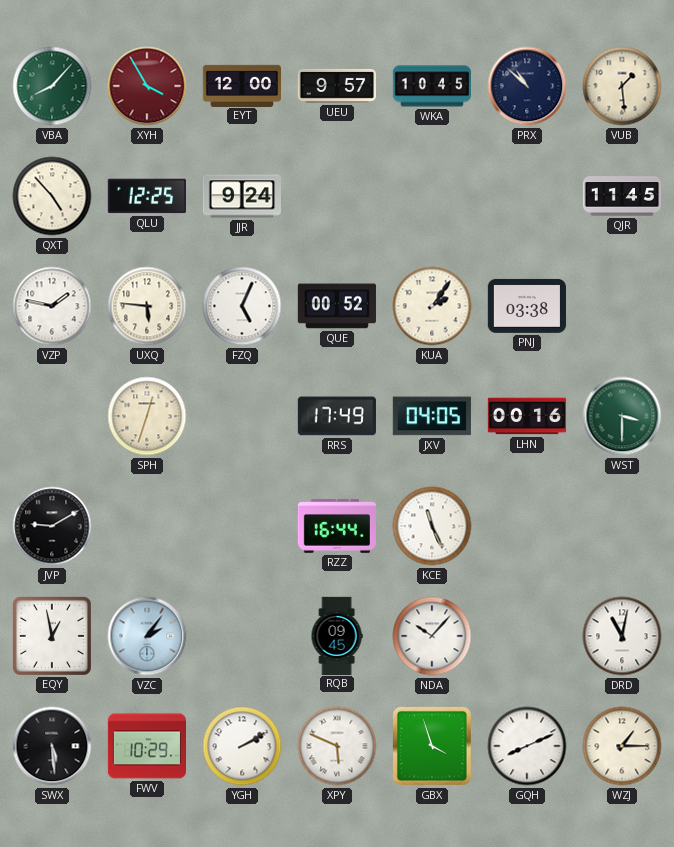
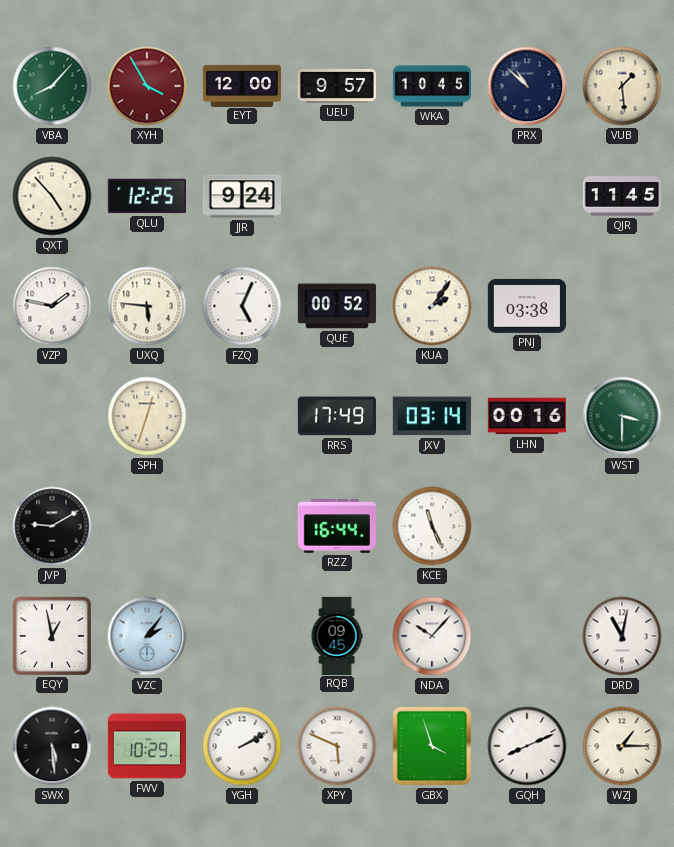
JXV: 04:05 -> 03:14
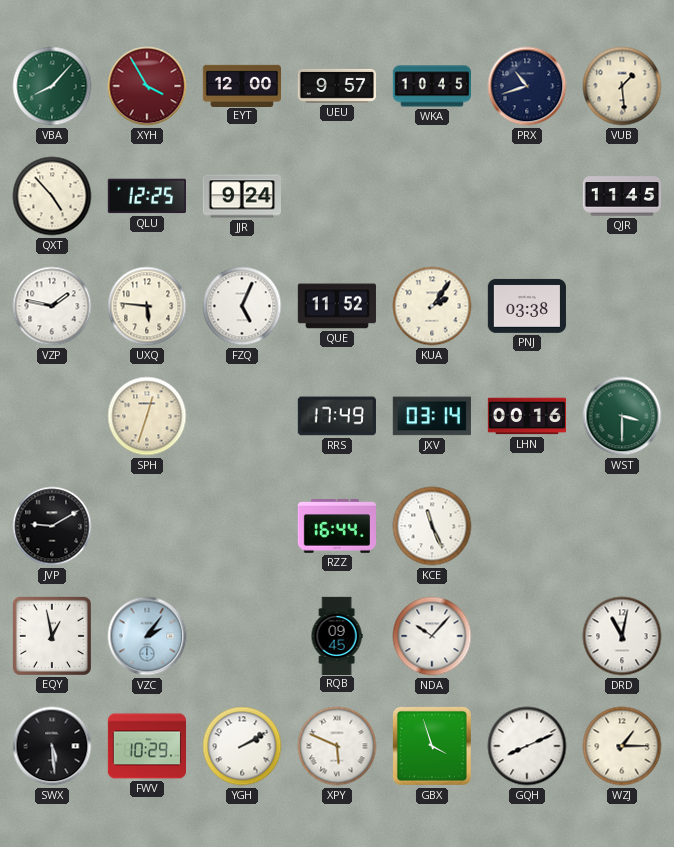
PRX: 10:52 -> 10:42
QUE: 00:52 -> 11:52
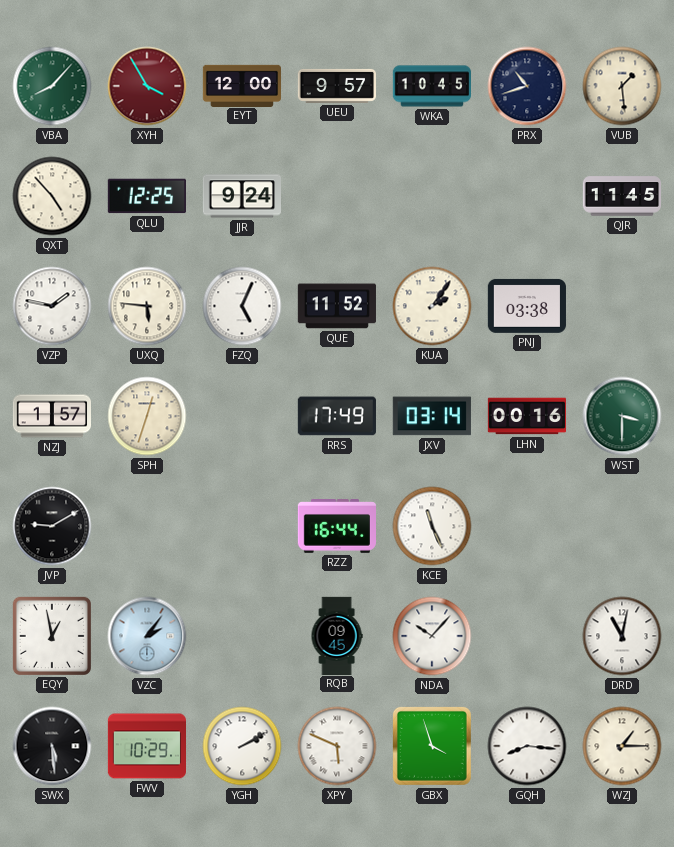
NZJ: none -> 1:57
GQH: 8:11 -> 8:16
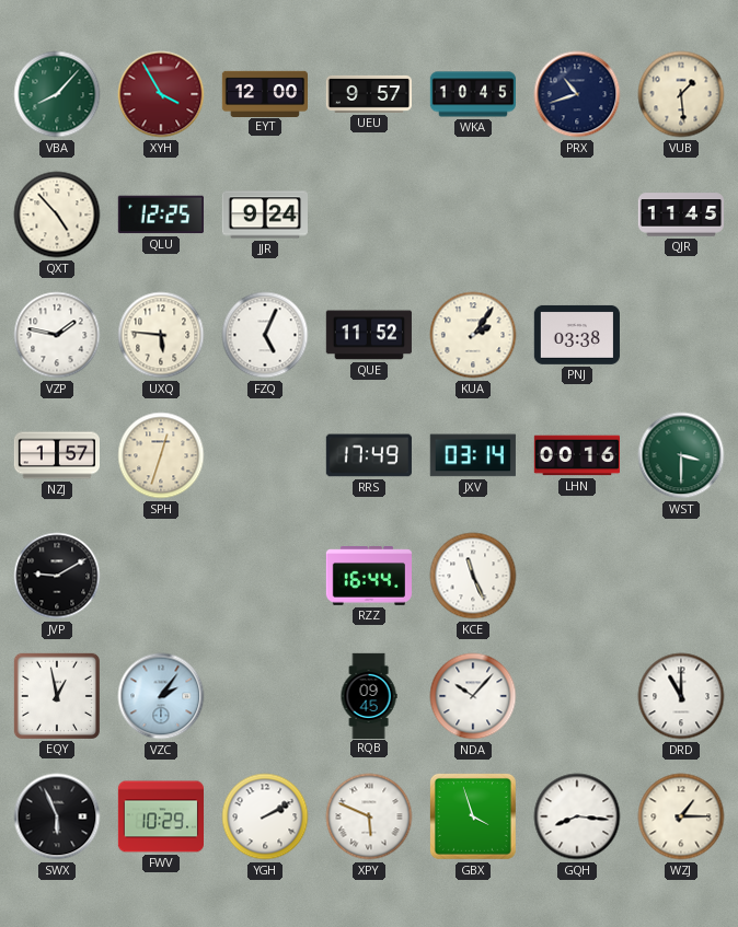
DRD: 11:02 -> 11:00
SWX: 5:29 -> 5:56
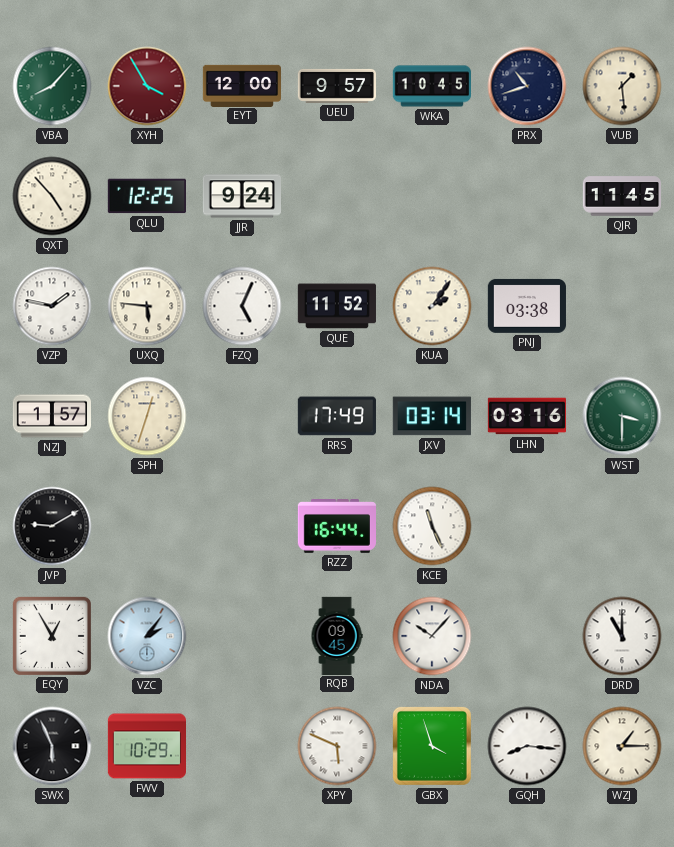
LHN: 00:16 -> 03:16
EQY: 12:58 -> 12:55
YGH: 2:10 -> none
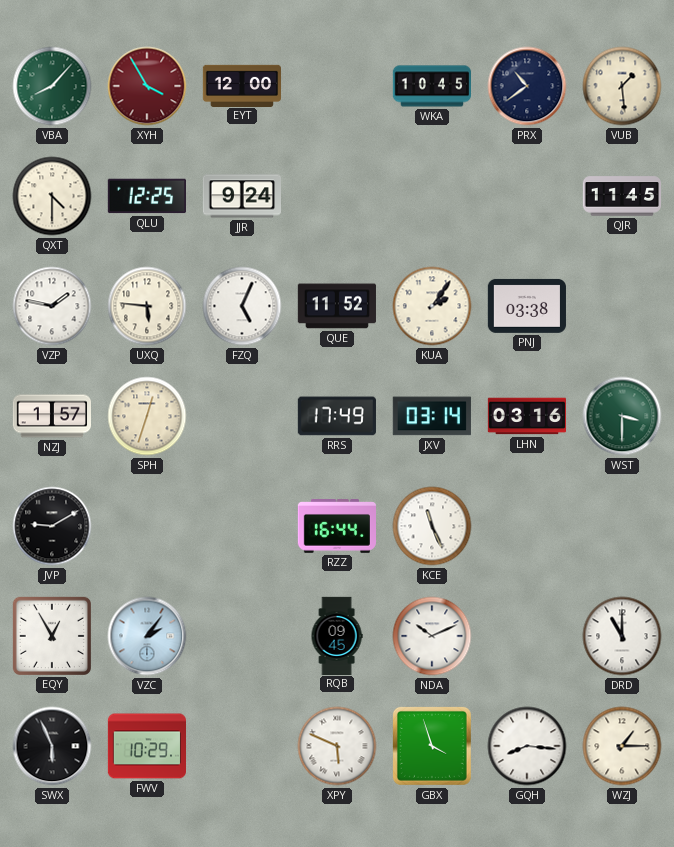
UEU: 9:57 -> none
PRX: 10:42 -> 10:39
QXT: 4:53 -> 4:30
NDA: 10:07 -> 10:11
